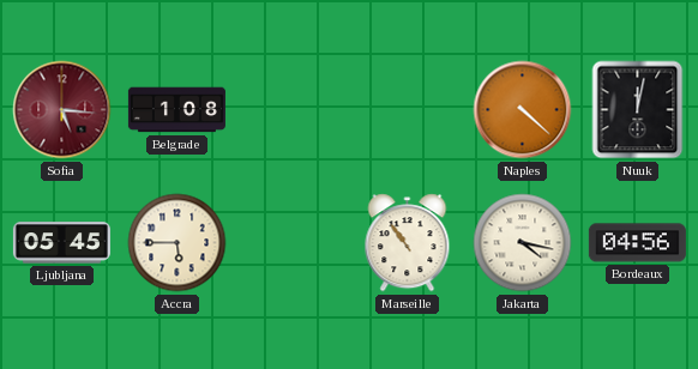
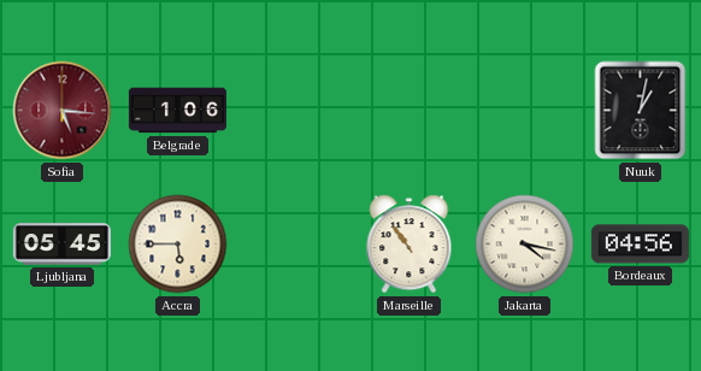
Belgrade: 1:08 -> 1:06
Naples: 4:22 -> none
Nuuk: 12:02 -> 1:02
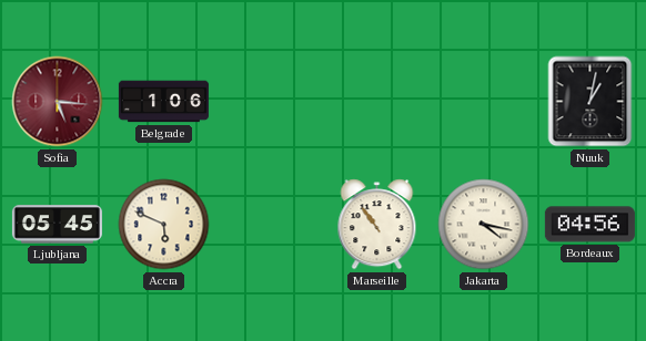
Accra: 5:45 -> 5:49
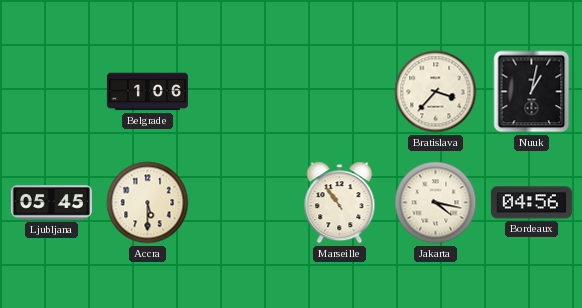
Sofia: 5:16 -> none
Bratislava: none -> 3:37
Accra: 5:49 -> 5:30
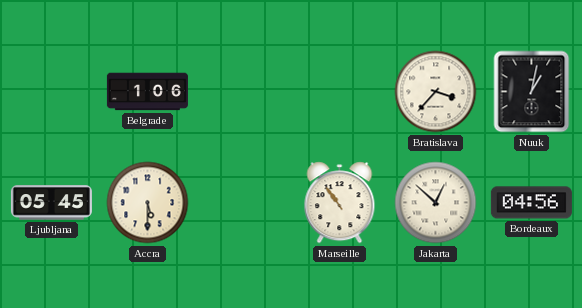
Jakarta: 4:17 -> 12:52
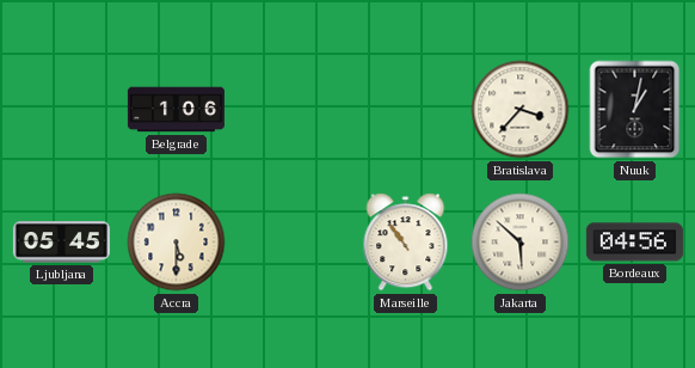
Jakarta: 12:52 -> 5:52
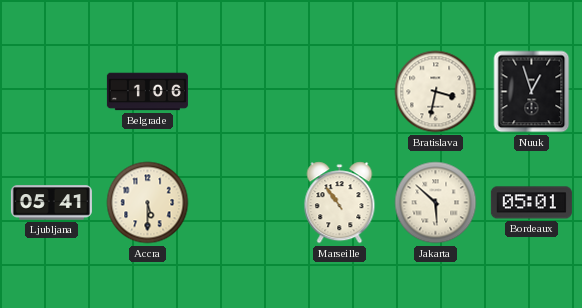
Bratislava: 3:37 -> 3:32
Nuuk: 1:02 -> 12:57
Ljubljana: 05:45 -> 05:41
Bordeaux: 04:56 -> 05:01
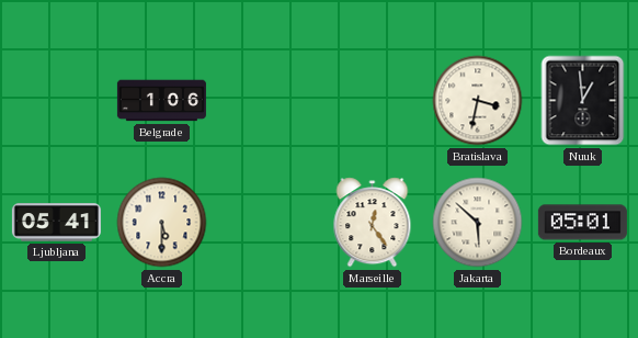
Nuuk: 12:57 -> 12:59
Marseille: 10:54 -> 12:24
